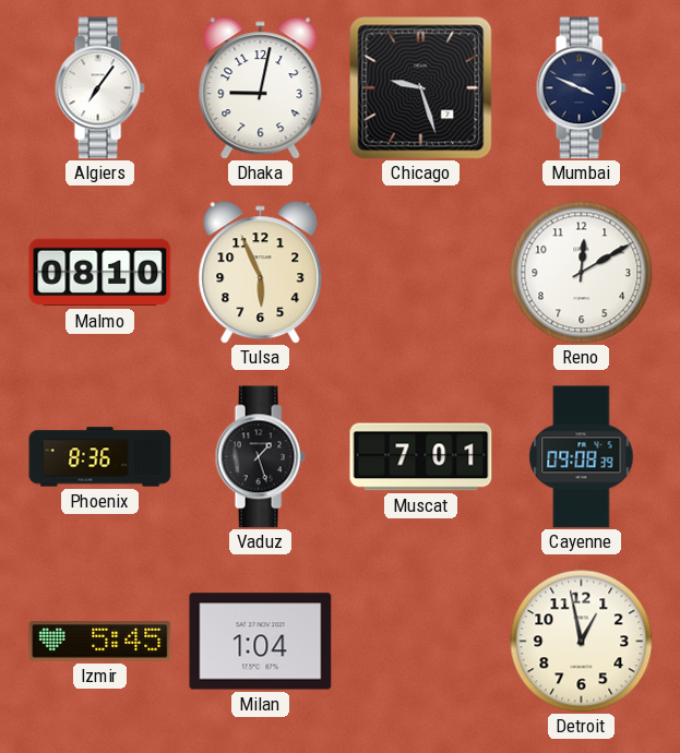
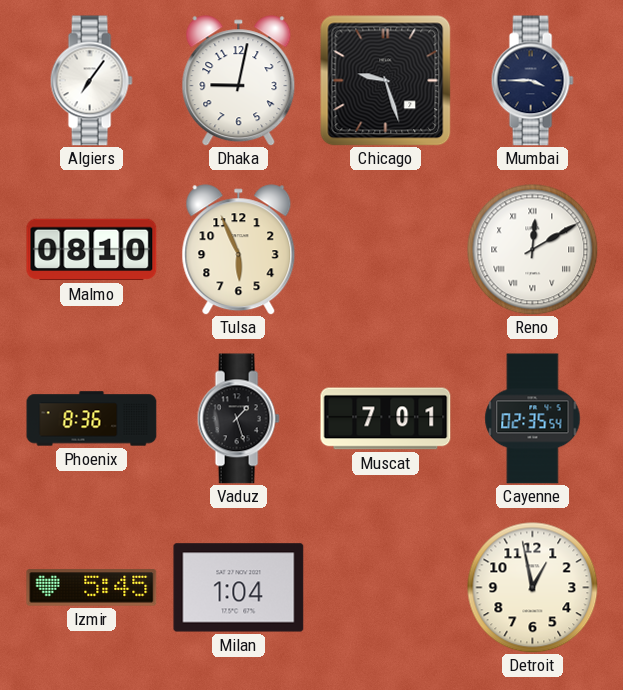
Mumbai: 3:49 -> 3:45
Reno numerals: Arabic -> Roman
Cayenne: 09:08 -> 02:35
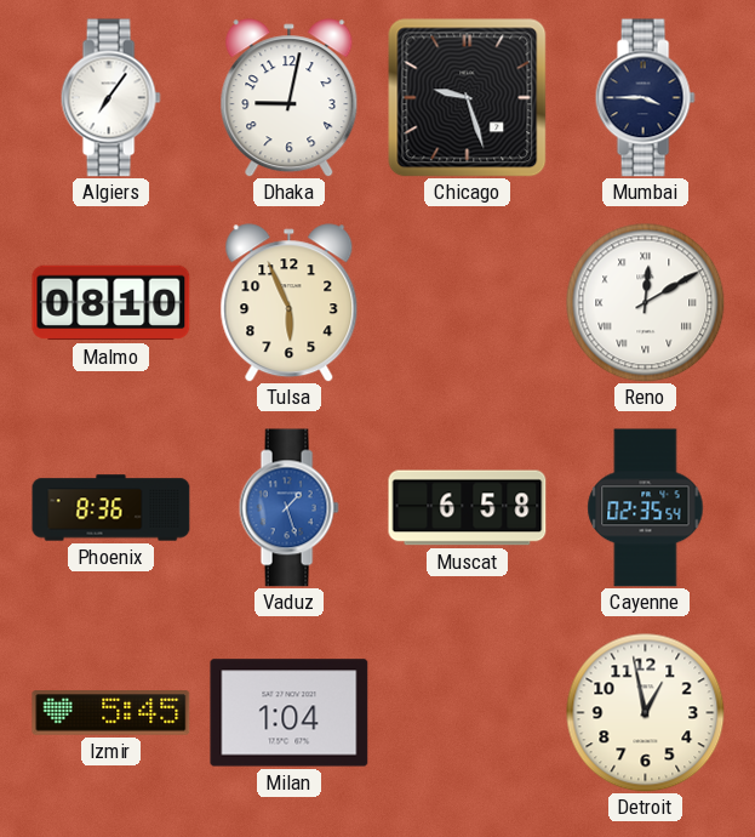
Vaduz dial: black -> blue
Muscat: 7:01 -> 6:58
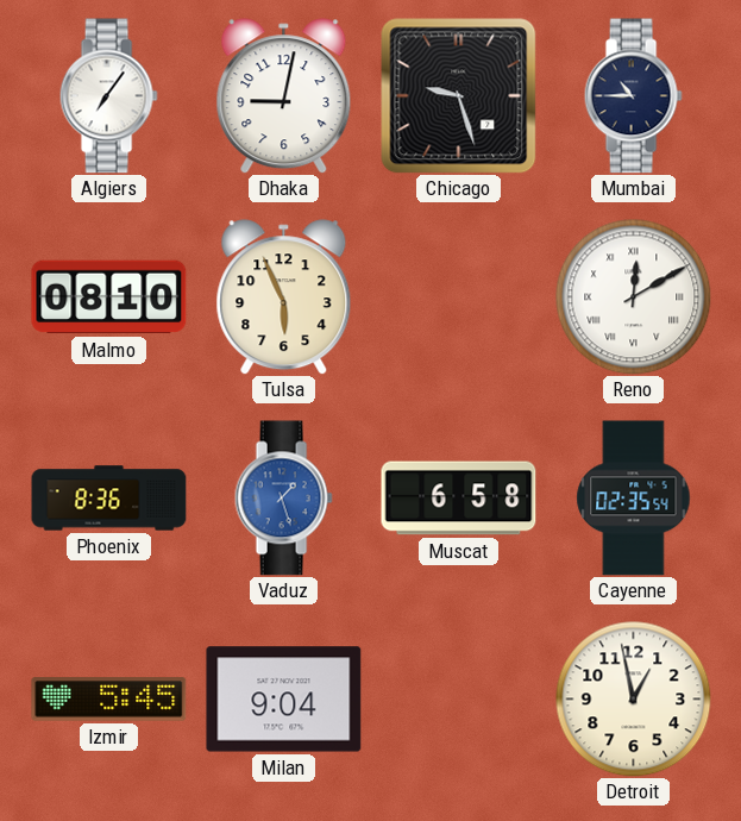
Mumbai: 3:45 -> 10:45
Milan: 1:04 -> 9:04
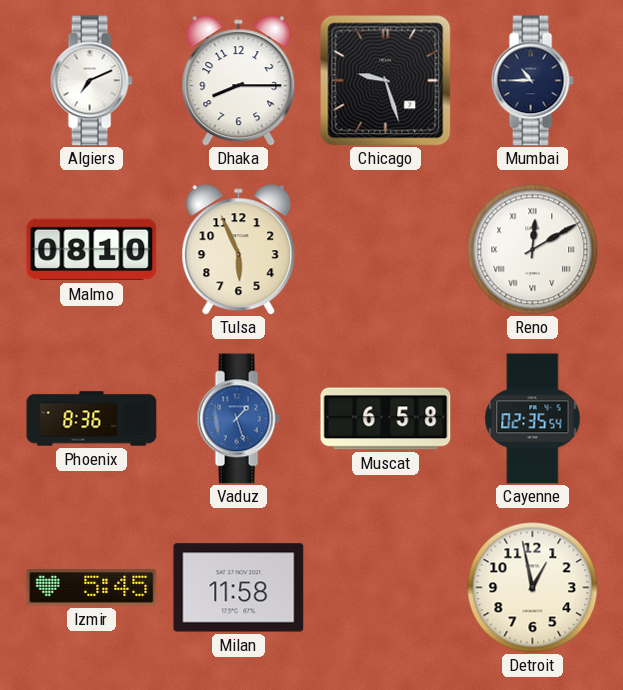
Algiers: 7:06 -> 7:11
Dhaka: 9:02 -> 8:15
Milan: 9:04 -> 11:58
